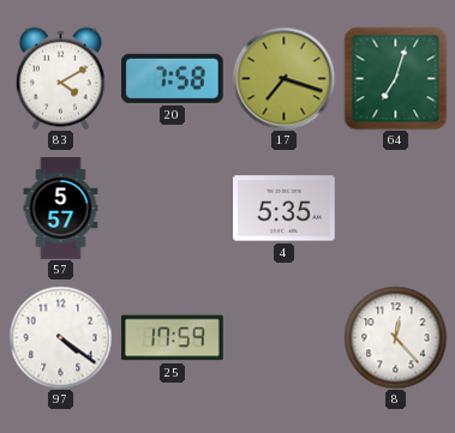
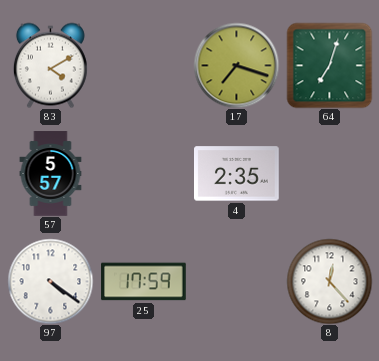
20: 7:58 -> none
4: 5:35 -> 2:35
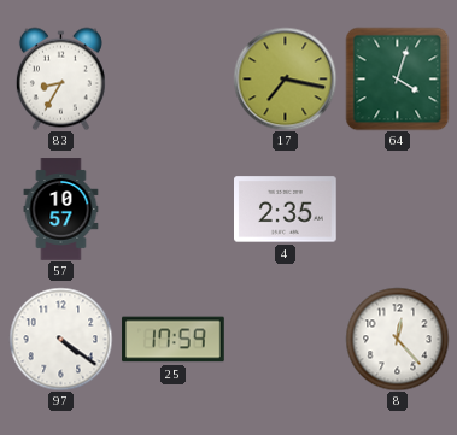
83: 4:10 -> 8:35
17: 7:18 -> 7:17
64: 7:03 -> 4:03
57: 5:57 -> 10:57
